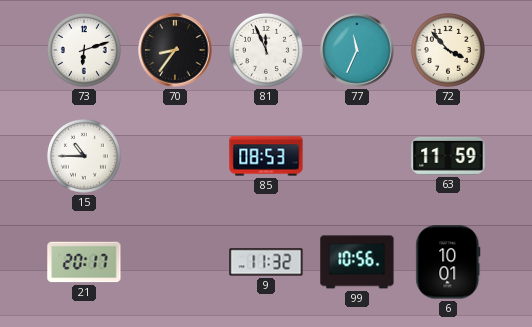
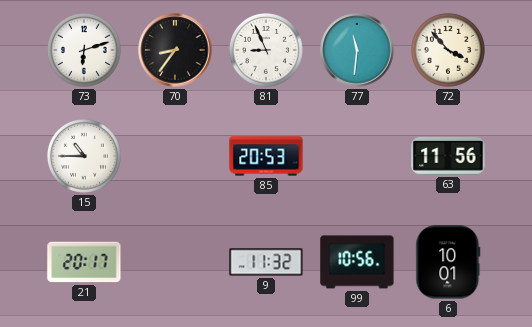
81: 11:56 -> 8:56
77: 11:34 -> 11:31
85: 08:53 -> 20:53
63: 11:59 -> 11:56
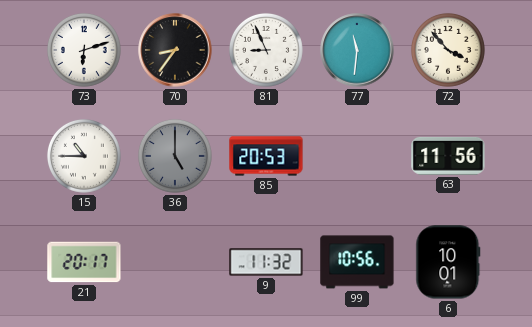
36: none -> 5:00
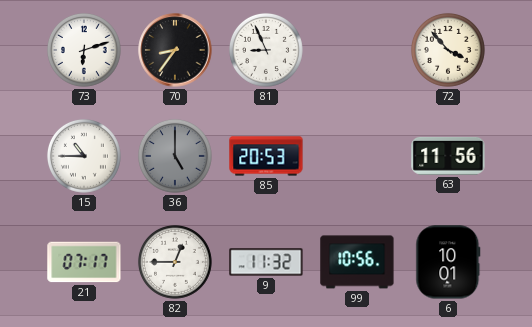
77: 11:31 -> none
21: 20:17 -> 07:17
82: none -> 12:45
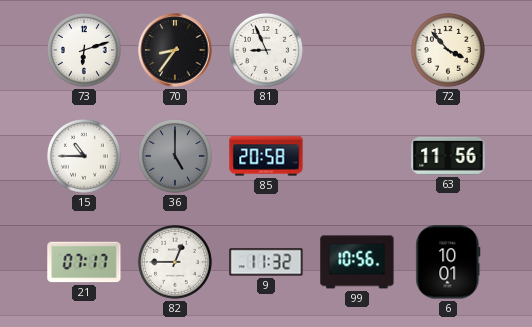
85: 20:53 -> 20:58
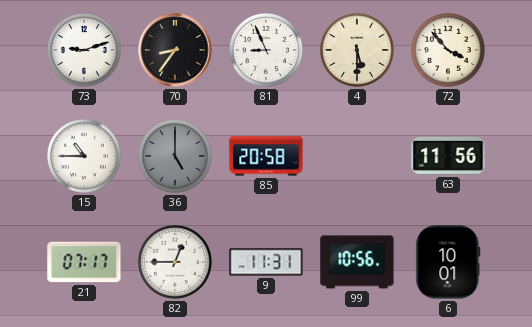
73: 6:12 -> 9:12
4: none -> 5:30
9: 11:32 -> 11:31
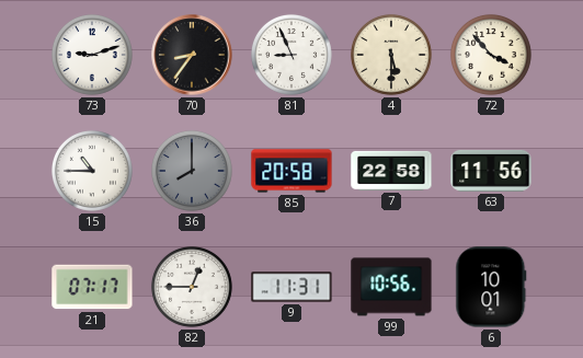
36: 5:00 -> 8:00
7: none -> 22:58
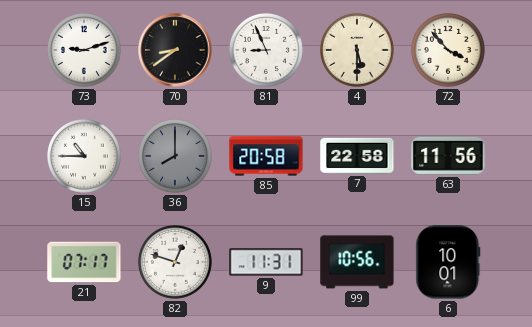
70: 8:36 -> 8:39
82: 12:45 -> 12:48
